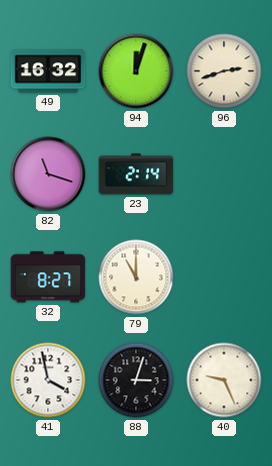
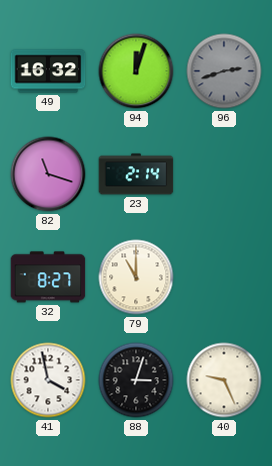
96 dial: cream -> grey
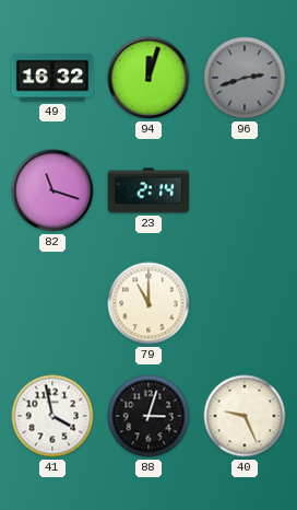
32: 8:27 -> none
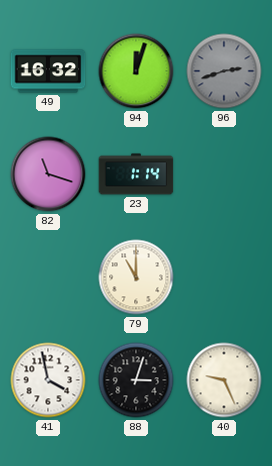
23: 2:14 -> 1:14
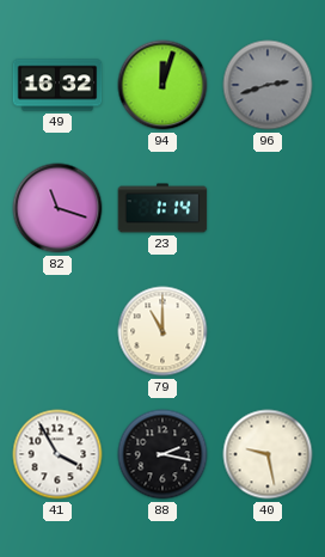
41: 3:58 -> 3:55
88: 3:03 -> 2:17
40: 9:26 -> 9:28
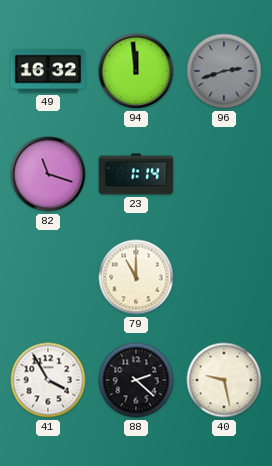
94: 12:03 -> 11:59
88: 2:17 -> 2:22
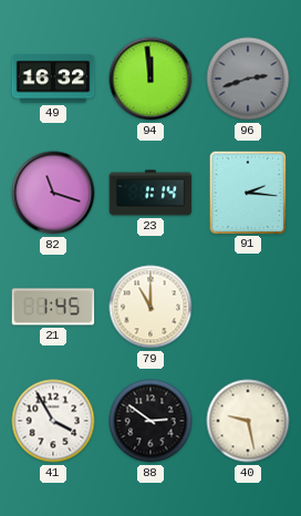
91: none -> 2:16
21: none -> 1:45
88: 2:22 -> 2:51
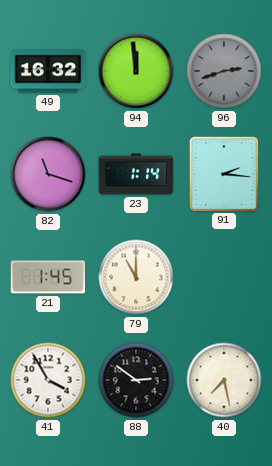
40: 9:28 -> 7:28
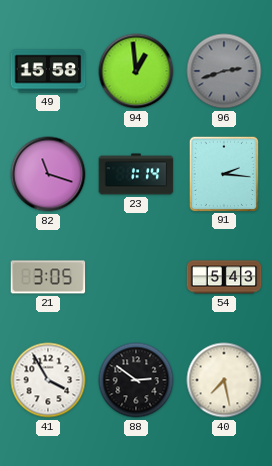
49: 16:32 -> 15:58
94: 11:59 -> 12:59
21: 1:45 -> 3:05
79: 11:00 -> none
54: none -> 5:43
